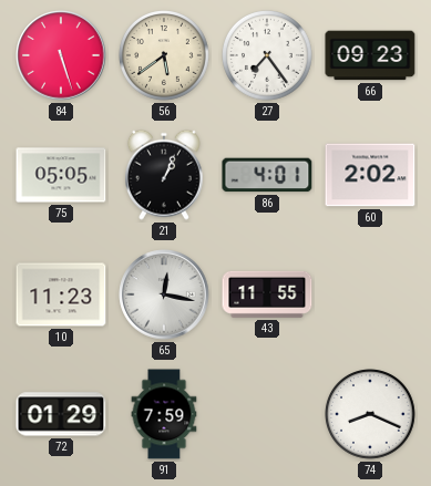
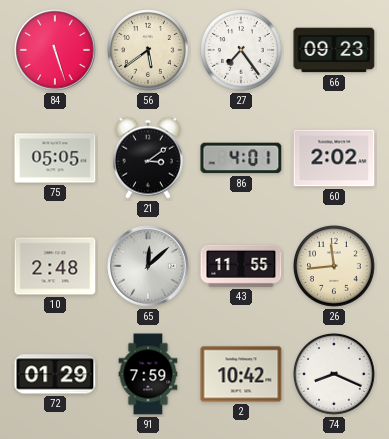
21: 1:04 -> 3:09
10: 11:23 -> 2:48
65: 12:17 -> 12:08
26: none -> 11:44
2: none -> 10:42
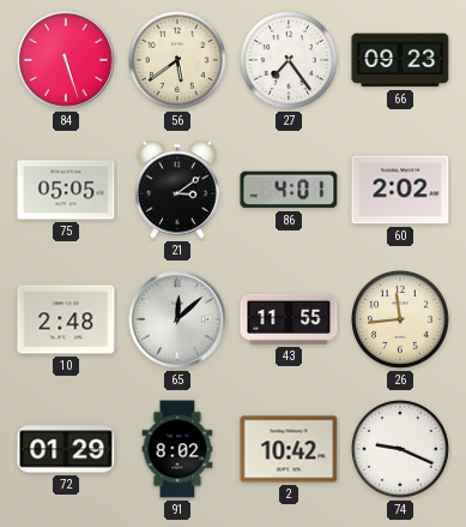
91: 7:59 -> 8:02
74: 8:19 -> 9:19
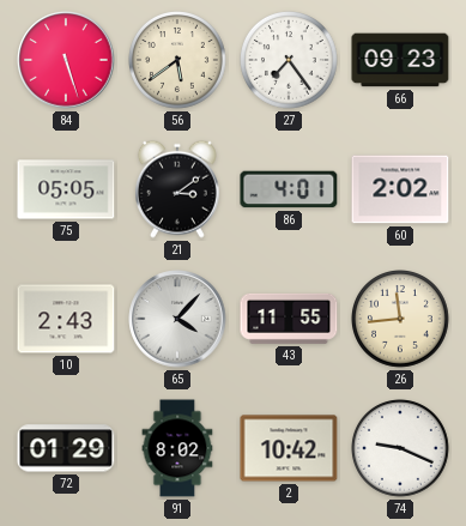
10: 2:48 -> 2:43
65: 12:08 -> 4:07
